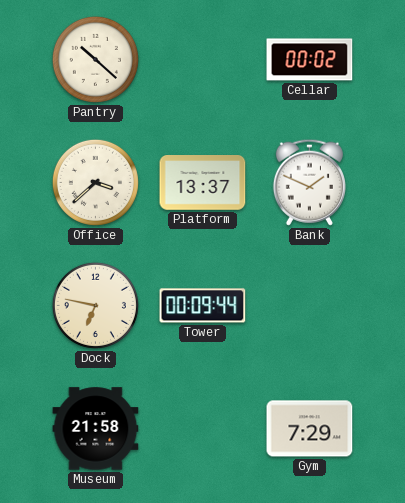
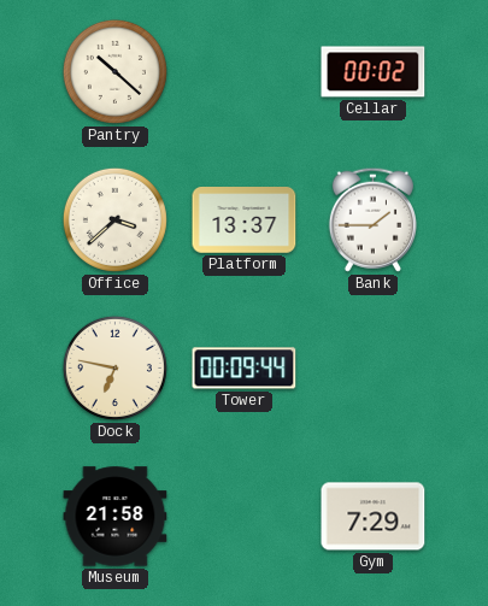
Bank: 1:49 -> 1:45
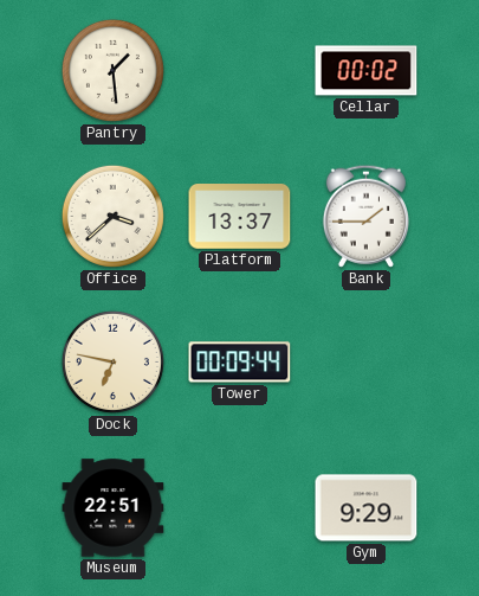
Pantry: 10:22 -> 1:29
Museum: 21:58 -> 22:51
Gym: 7:29 -> 9:29
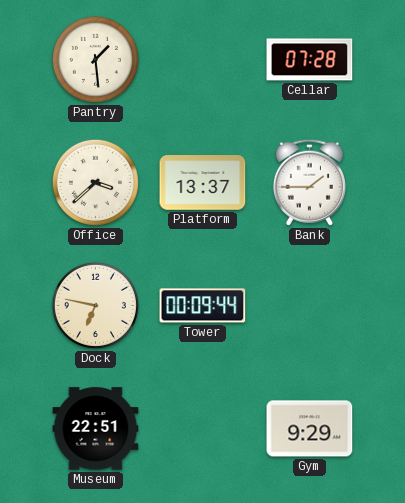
Cellar: 00:02 -> 07:28
